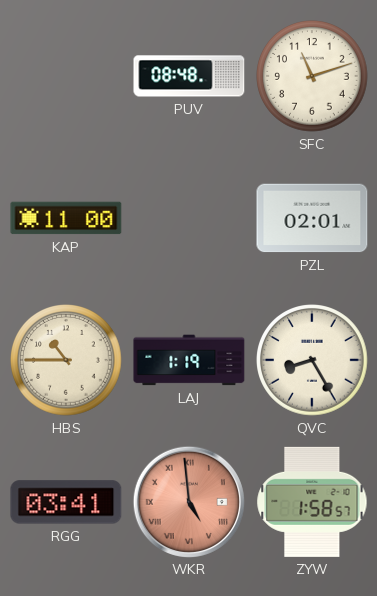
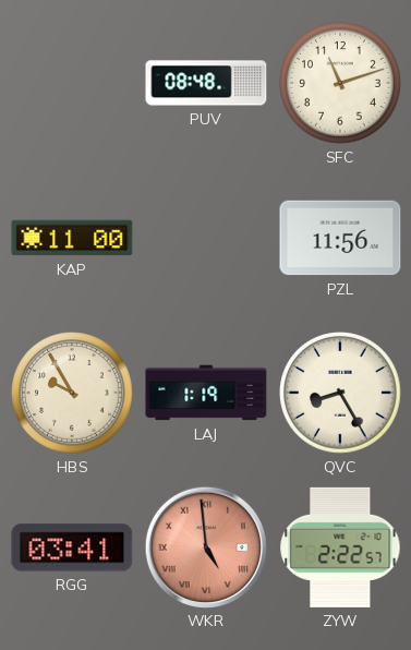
PZL: 02:01 -> 11:56
HBS: 10:45 -> 9:55
ZYW: 1:58 -> 2:22
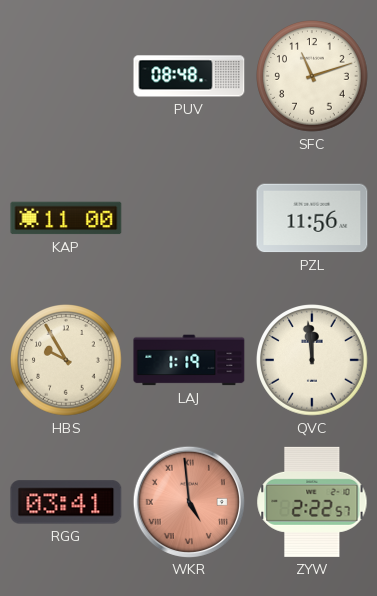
QVC: 8:25 -> 11:59
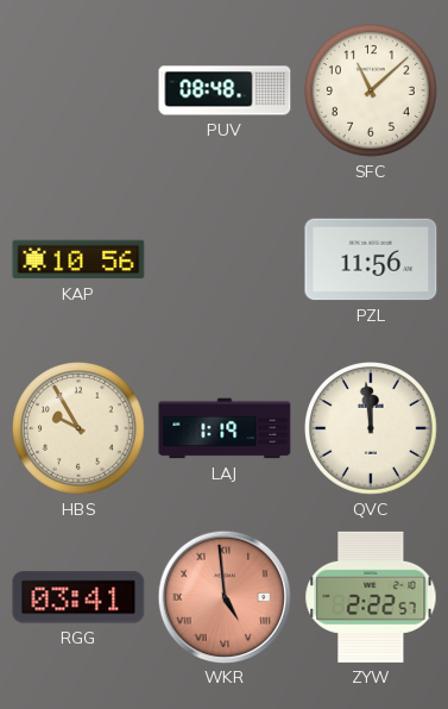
SFC: 11:12 -> 11:08
KAP: 11:00 -> 10:56
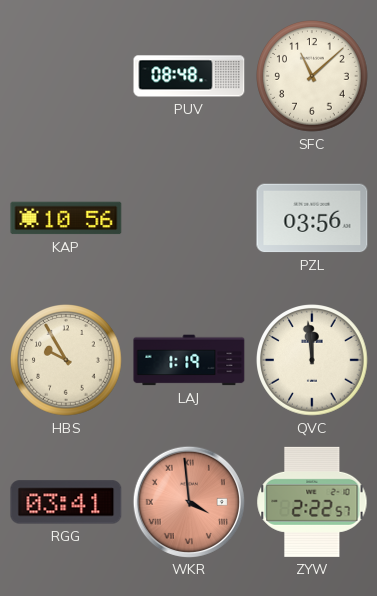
PZL: 11:56 -> 03:56
WKR: 4:59 -> 3:59
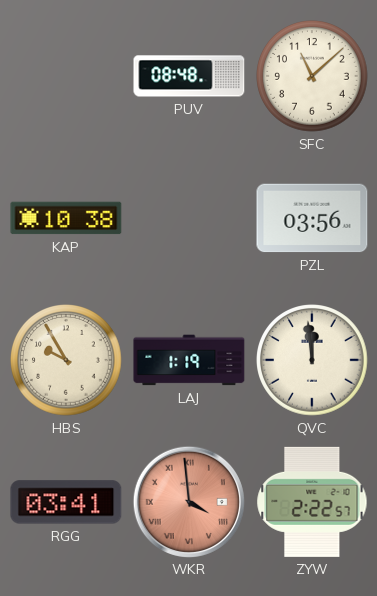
KAP: 10:56 -> 10:38
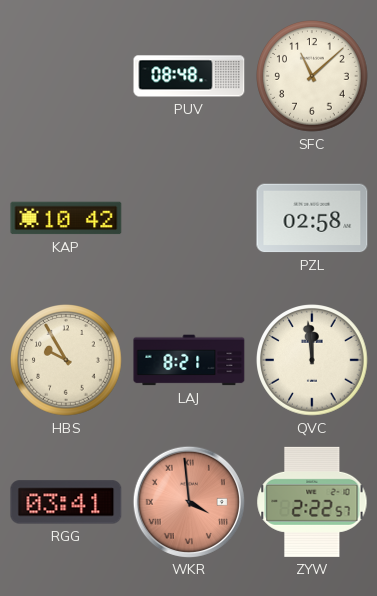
KAP: 10:38 -> 10:42
PZL: 03:56 -> 02:58
LAJ: 1:19 -> 8:21
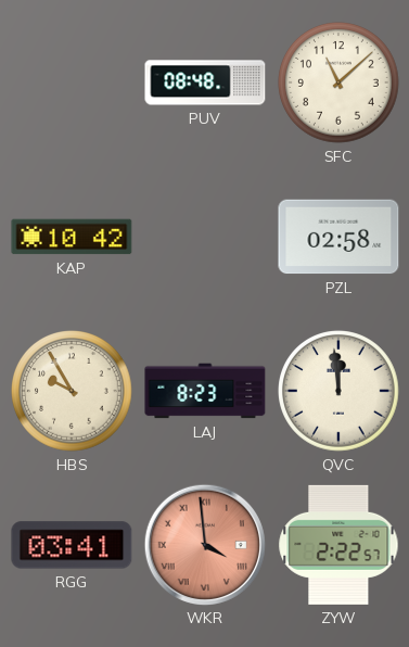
LAJ: 8:21 -> 8:23
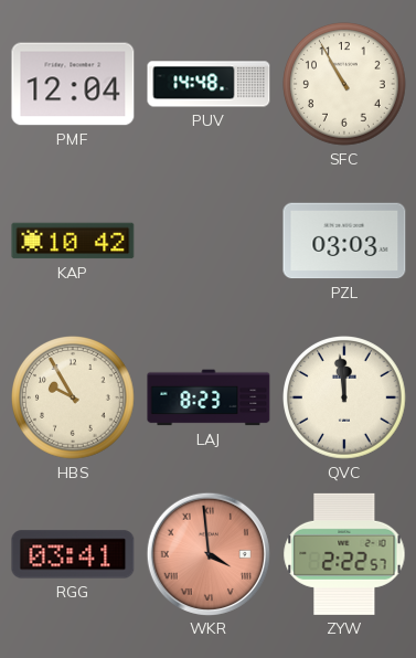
PMF: none -> 12:04
PUV: 08:48 -> 14:48
SFC: 11:08 -> 10:55
PZL: 02:58 -> 03:03
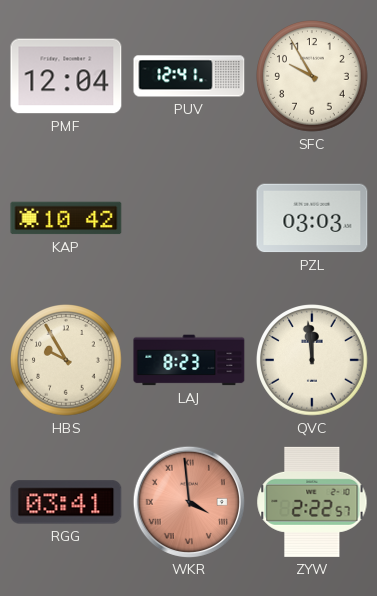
PUV: 14:48 -> 12:41
SFC: 10:55 -> 9:55
